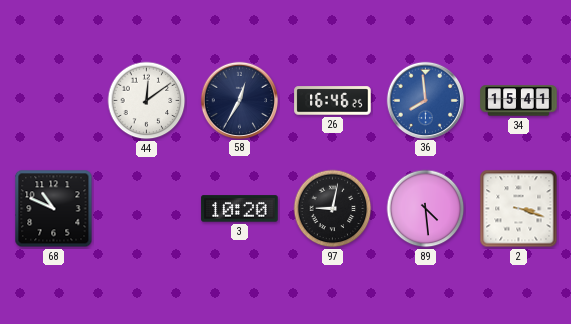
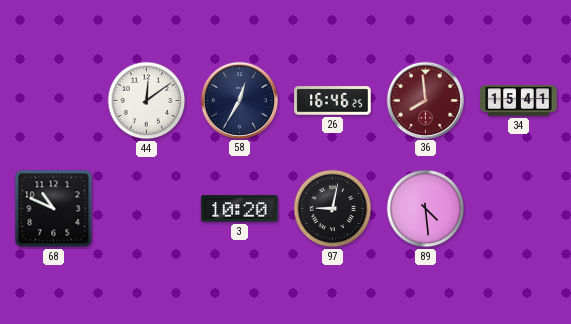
36 dial: blue -> burgundy
2: 3:18 -> none
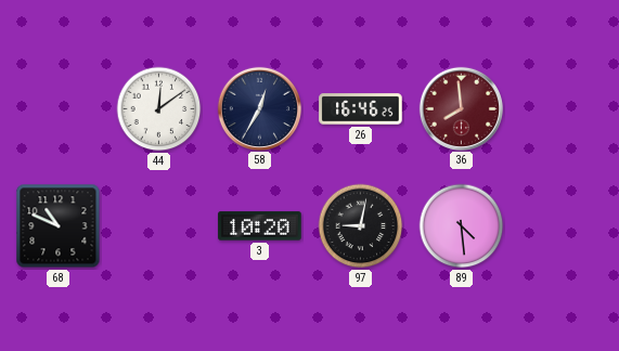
34: 15:41 -> none
